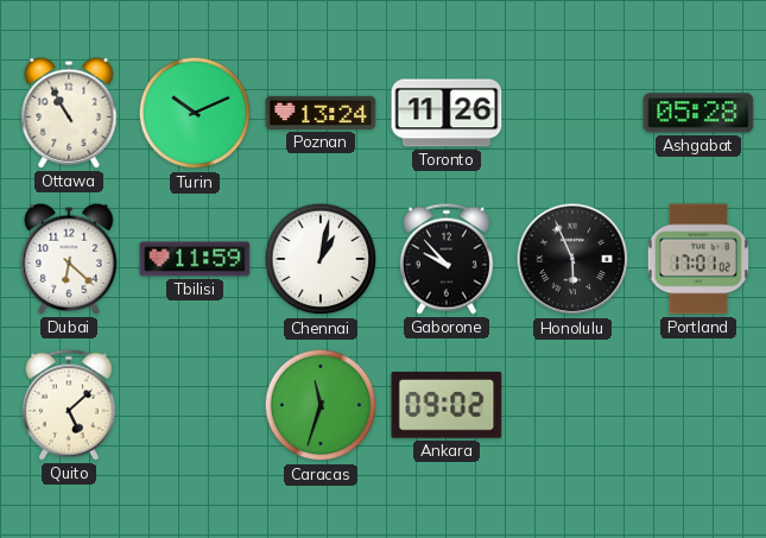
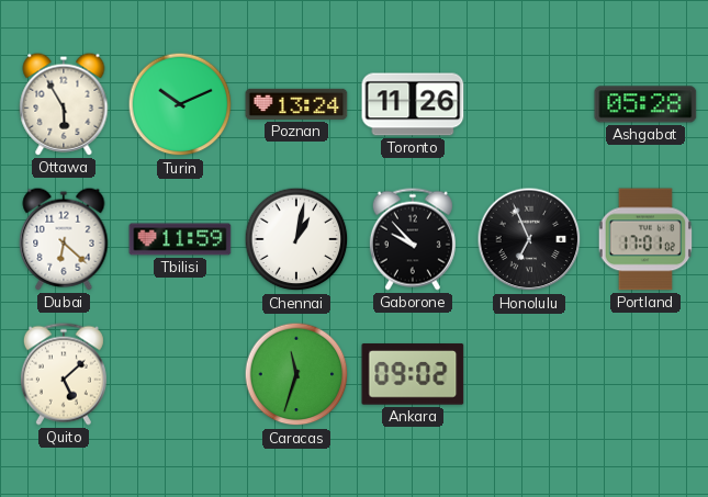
Ottawa: 10:55 -> 5:55
Honolulu: 5:56 -> 6:56
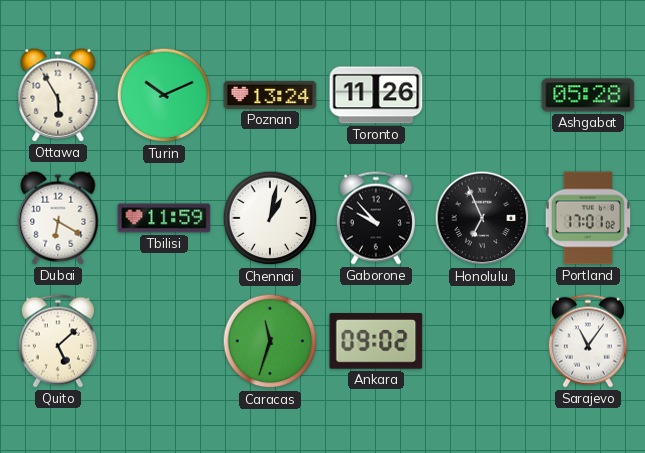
Dubai: 6:22 -> 6:20
Sarajevo: none -> 11:06
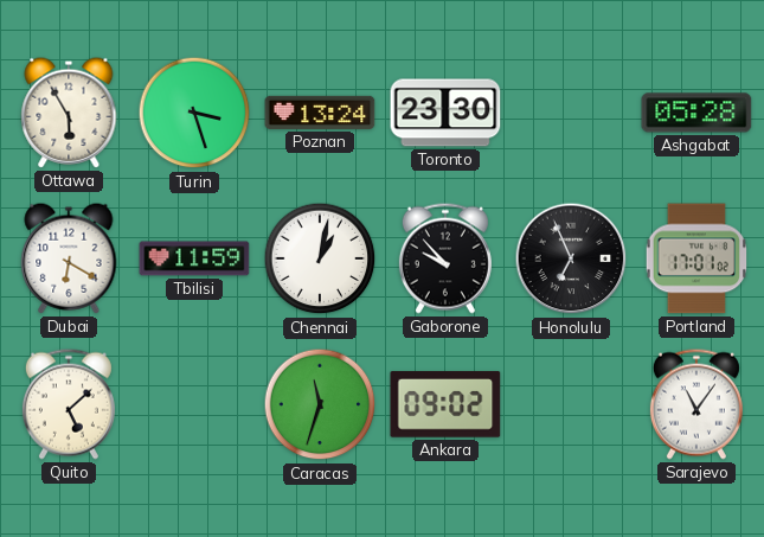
Turin: 10:11 -> 3:27
Toronto: 11:26 -> 23:30
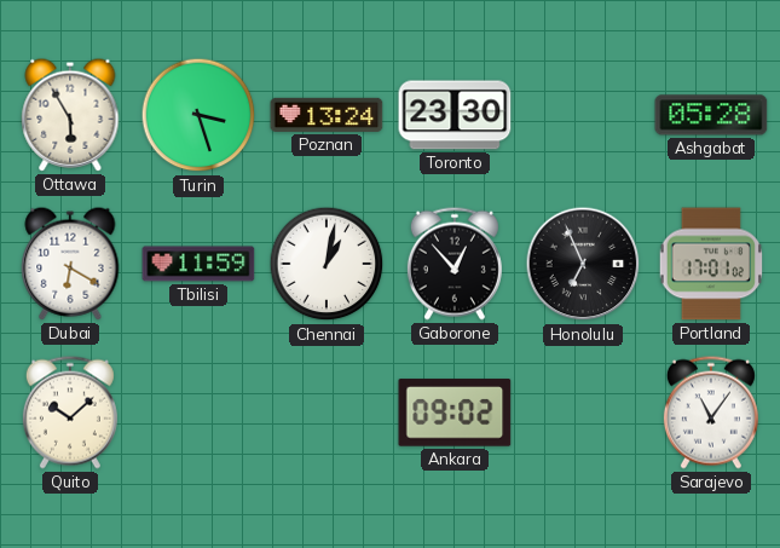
Gaborone: 9:53 -> 12:53
Quito: 5:08 -> 10:08
Caracas: 11:33 -> none
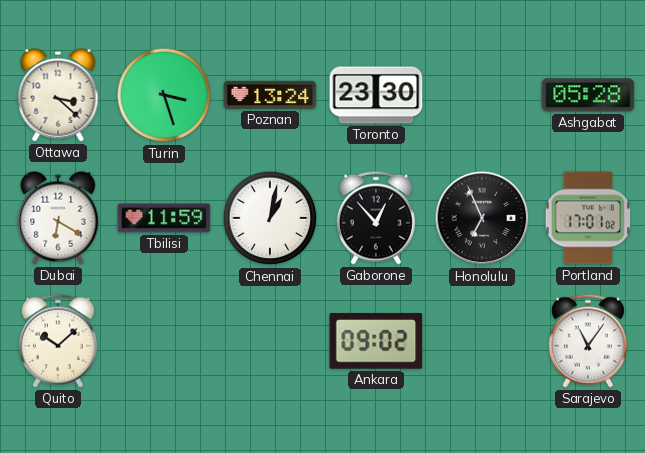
Ottawa: 5:55 -> 3:22
